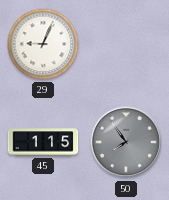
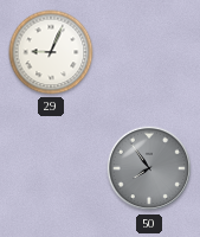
45: 1:15 -> none
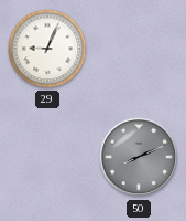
50: 7:54 -> 8:11
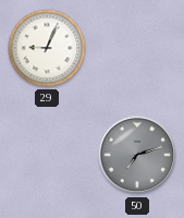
50: 8:11 -> 7:12
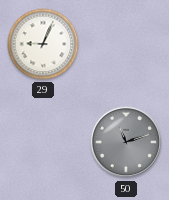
50: 7:12 -> 11:12
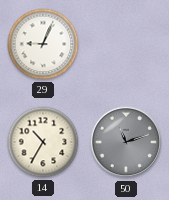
14: none -> 10:35
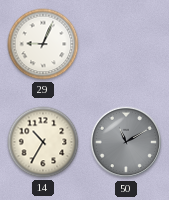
50: 11:12 -> 11:10
